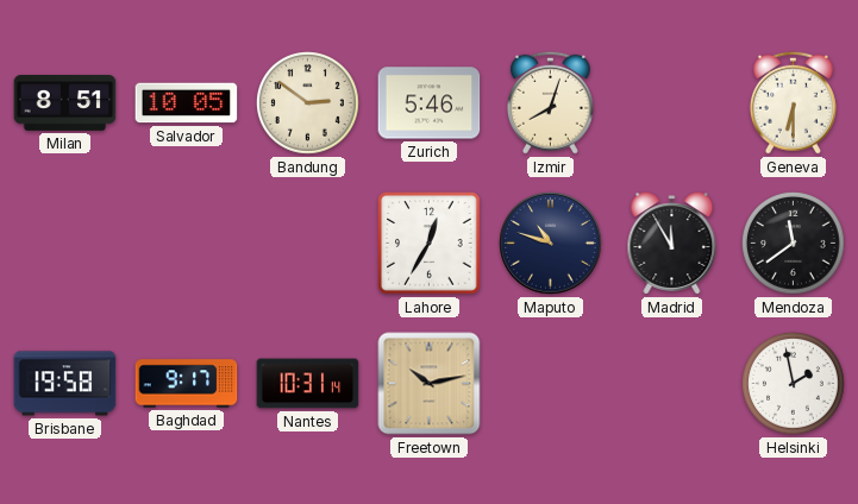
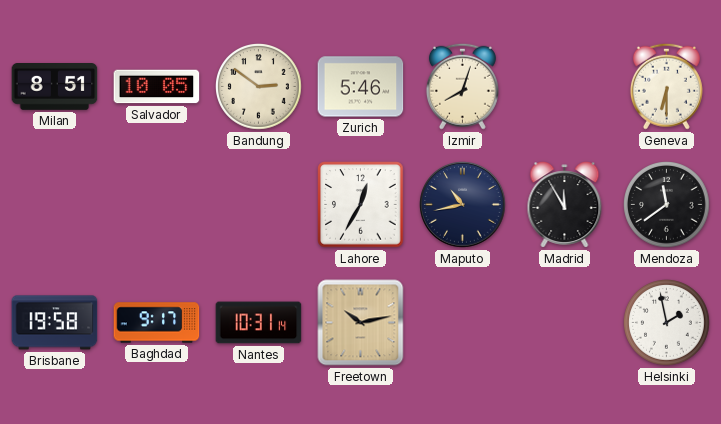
Maputo: 10:48 -> 10:43
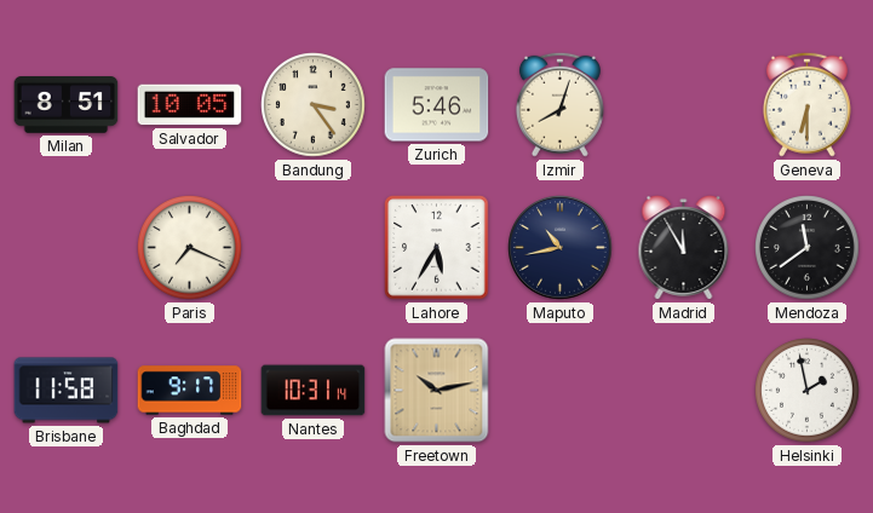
Bandung: 2:51 -> 3:24
Paris: none -> 7:19
Lahore: 12:35 -> 5:35
Brisbane: 19:58 -> 11:58
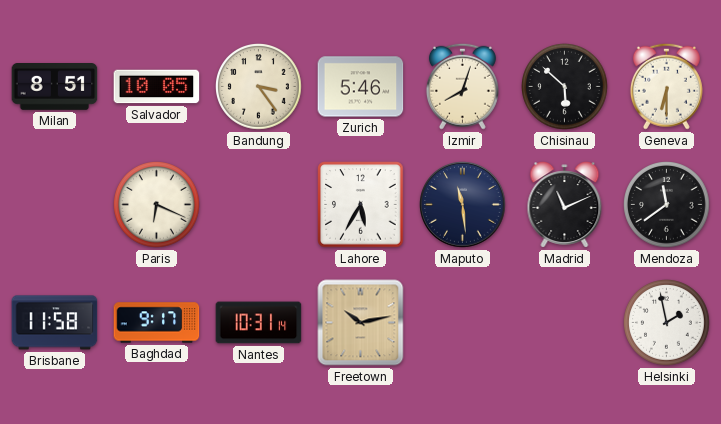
Chisinau: none -> 5:52
Paris: 7:19 -> 6:19
Maputo: 10:43 -> 11:29
Madrid: 11:55 -> 11:11
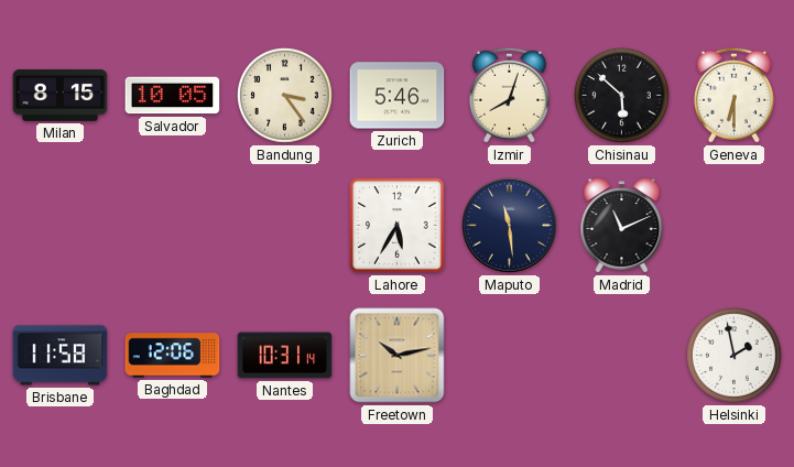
Milan: 8:51 -> 8:15
Paris: 6:19 -> none
Mendoza: 11:39 -> none
Baghdad: 9:17 -> 12:06
